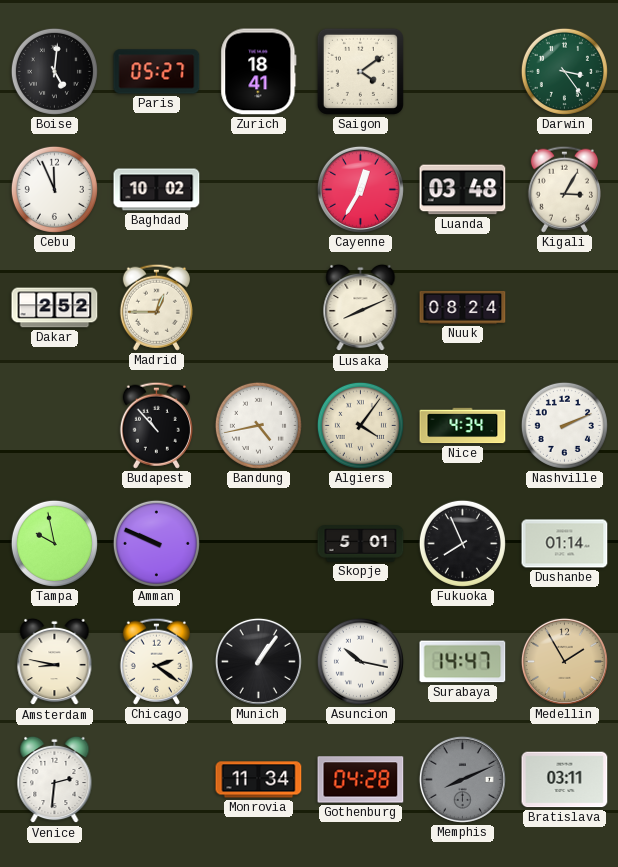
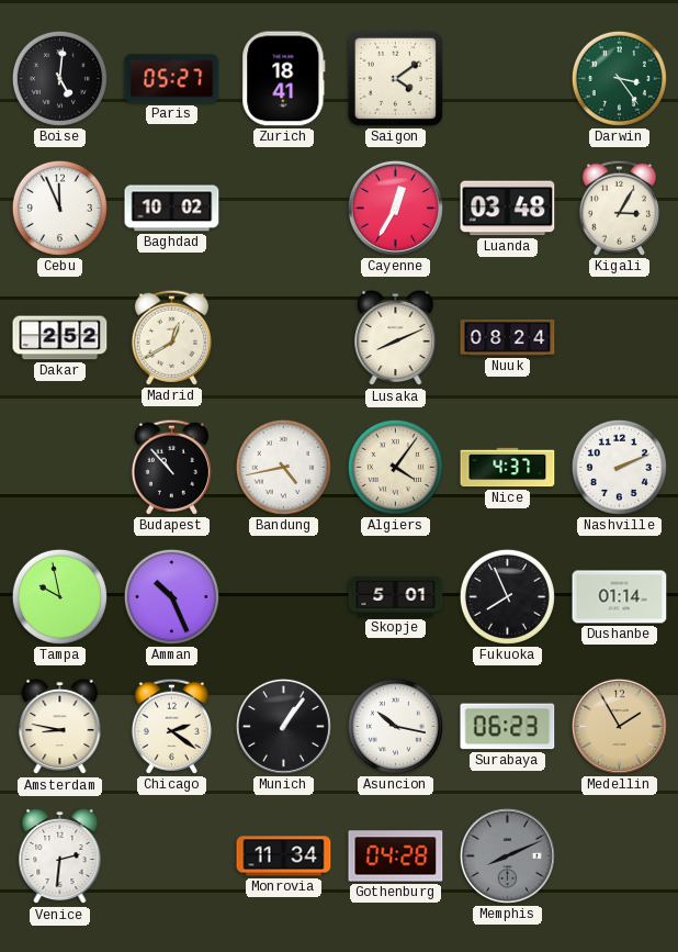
Madrid: 12:45 -> 12:40
Nice: 4:34 -> 4:37
Amman: 9:49 -> 10:26
Surabaya: 14:47 -> 06:23
Bratislava: 03:11 -> none
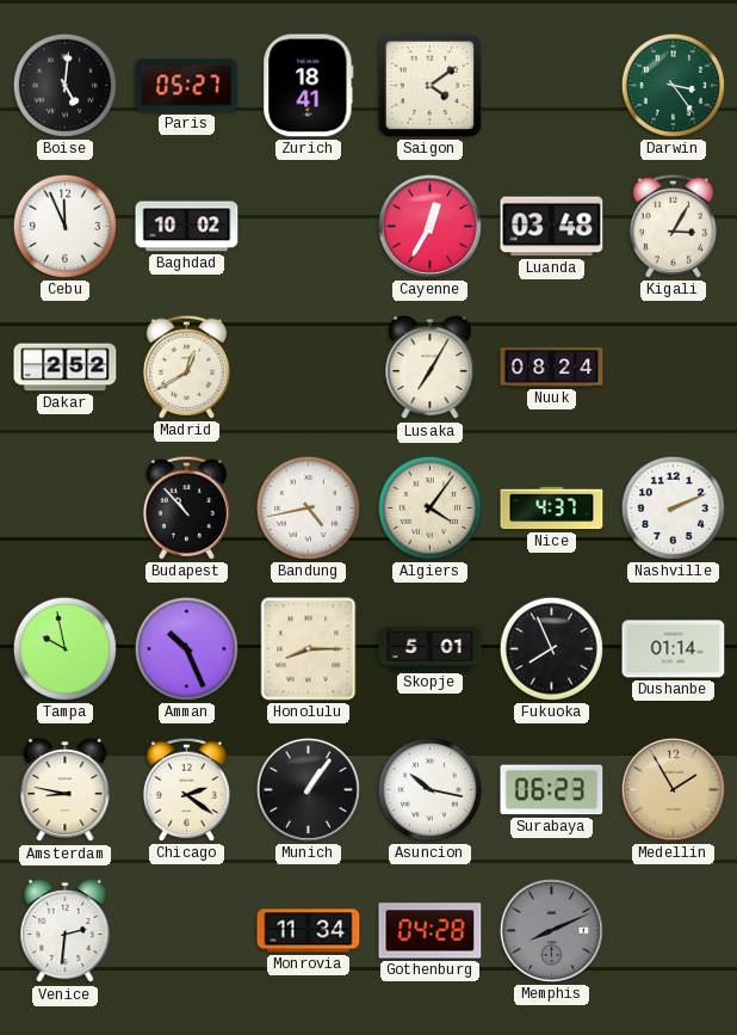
Lusaka: 8:11 -> 7:05
Honolulu: none -> 8:15
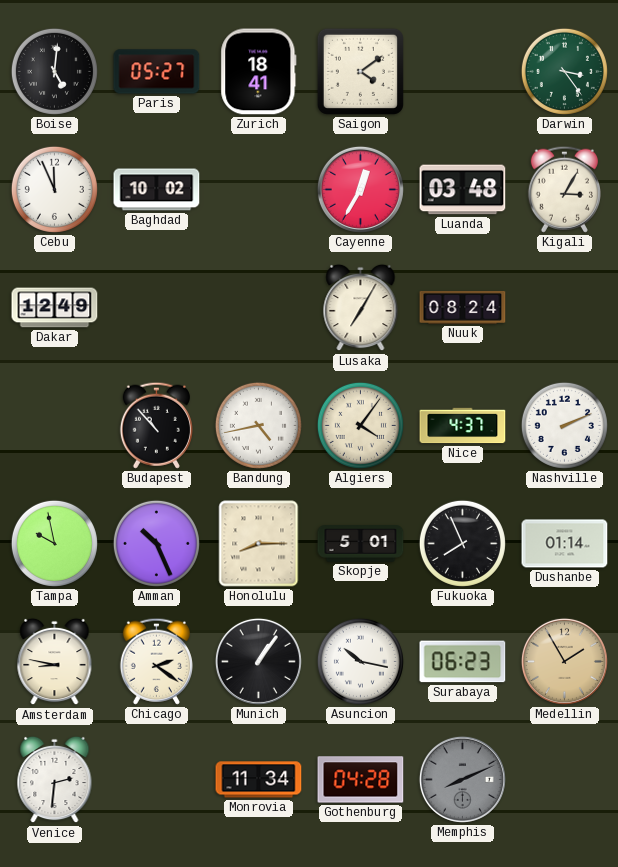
Dakar: 2:52 -> 12:49
Madrid: 12:40 -> none
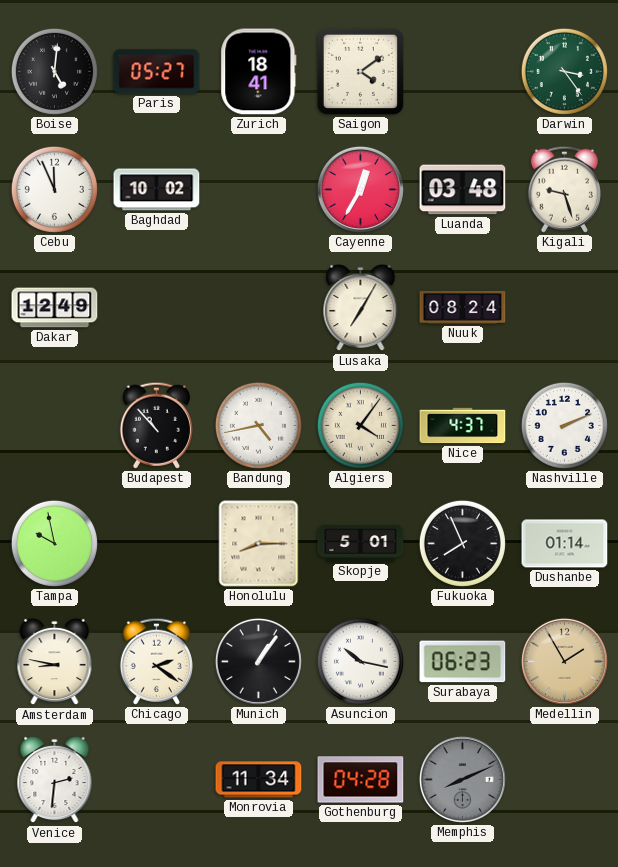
Kigali: 3:05 -> 9:27
Amman: 10:26 -> none
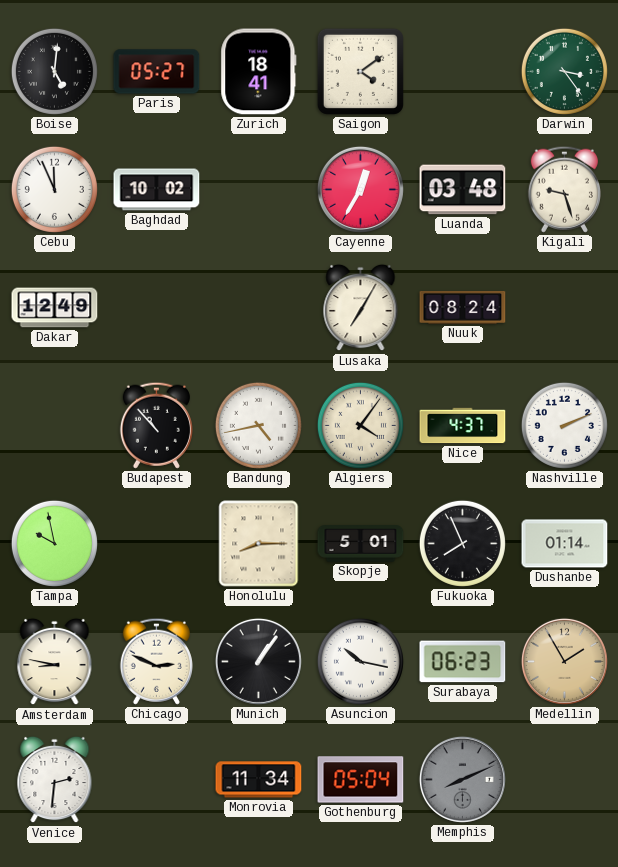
Chicago: 2:21 -> 2:49
Gothenburg: 04:28 -> 05:04
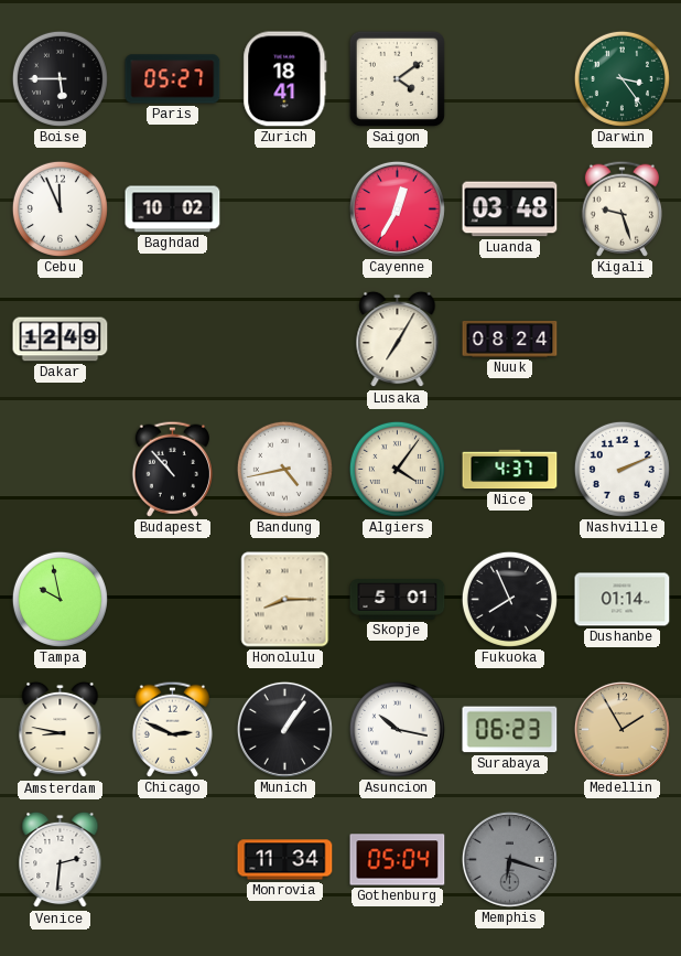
Boise: 5:01 -> 5:45
Memphis: 8:11 -> 6:18
